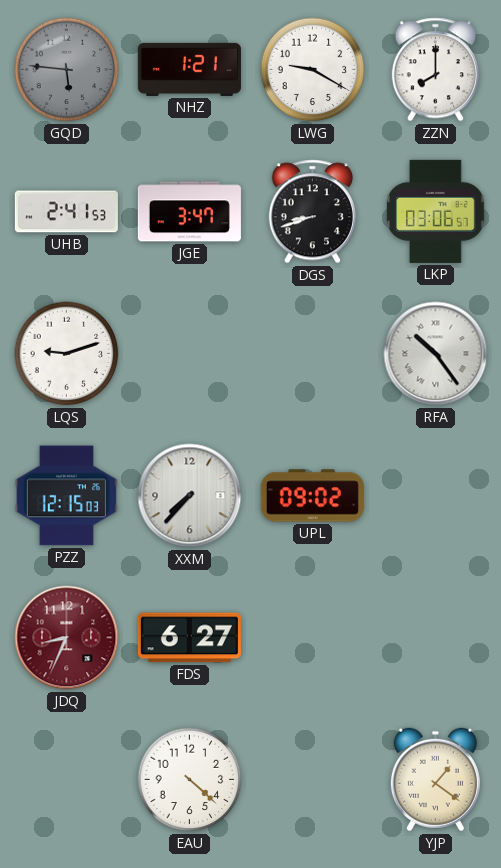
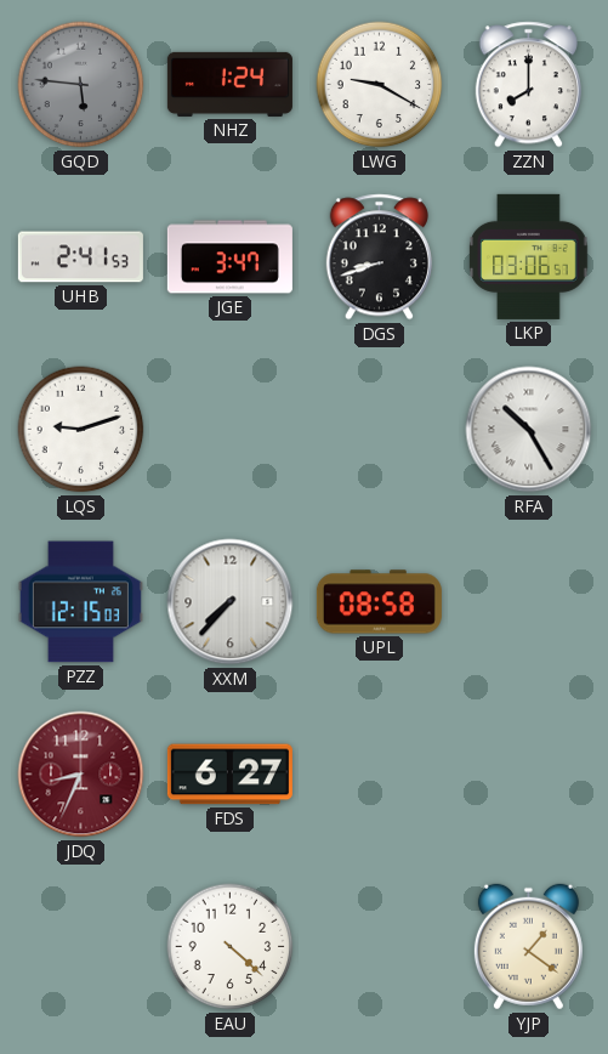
NHZ: 1:21 -> 1:24
RFA: 10:24 -> 10:25
UPL: 09:02 -> 08:58
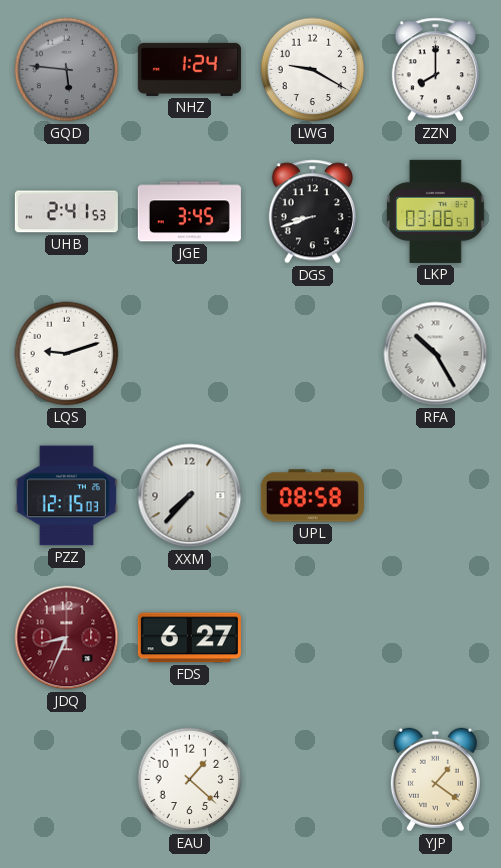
JGE: 3:47 -> 3:45
EAU: 4:22 -> 1:22
